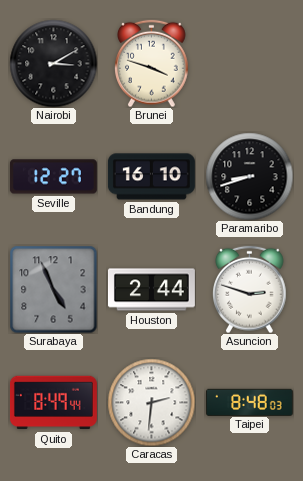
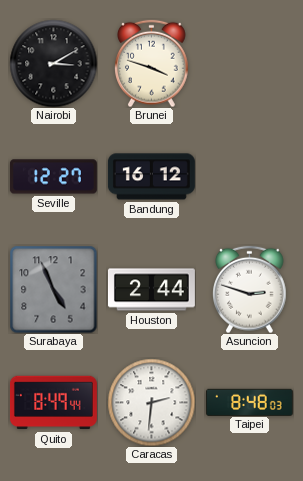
Bandung: 16:10 -> 16:12
Paramaribo: 8:42 -> none
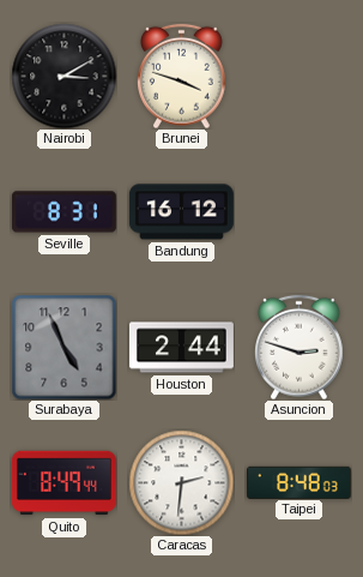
Seville: 12:27 -> 8:31
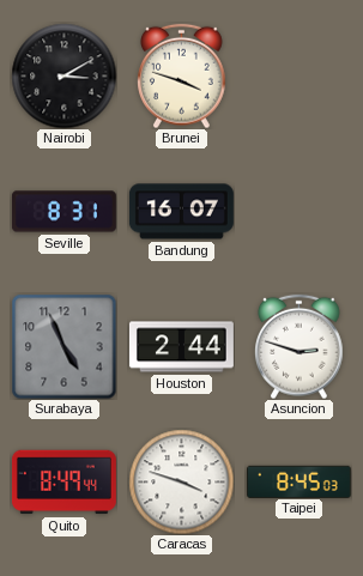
Bandung: 16:12 -> 16:07
Caracas: 2:31 -> 3:48
Taipei: 8:48 -> 8:45
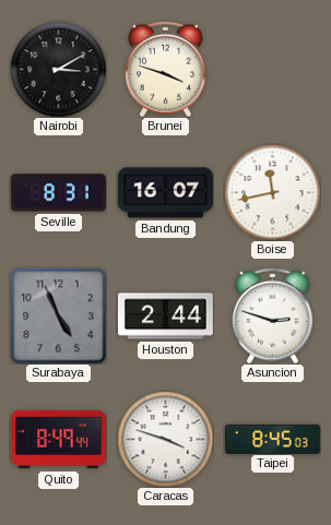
Boise: none -> 11:43
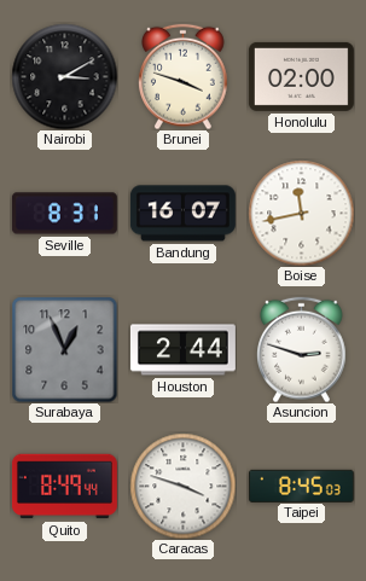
Honolulu: none -> 02:00
Surabaya: 4:56 -> 12:56
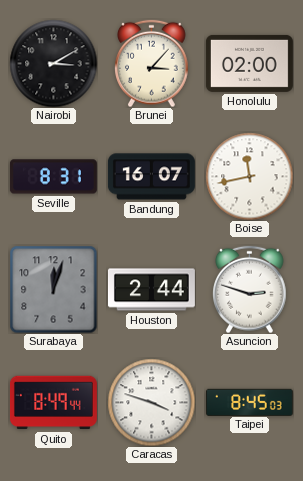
Brunei: 3:48 -> 3:07
Surabaya: 12:56 -> 12:03
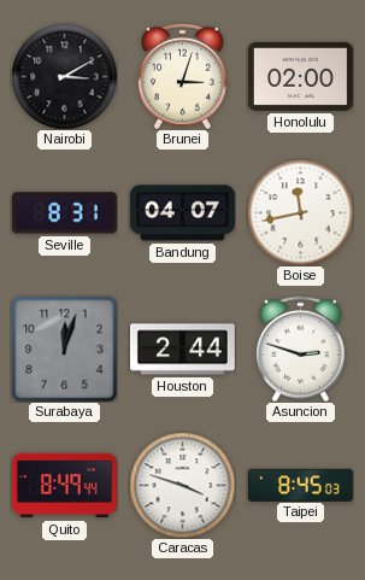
Brunei: 3:07 -> 3:03
Bandung: 16:07 -> 04:07
